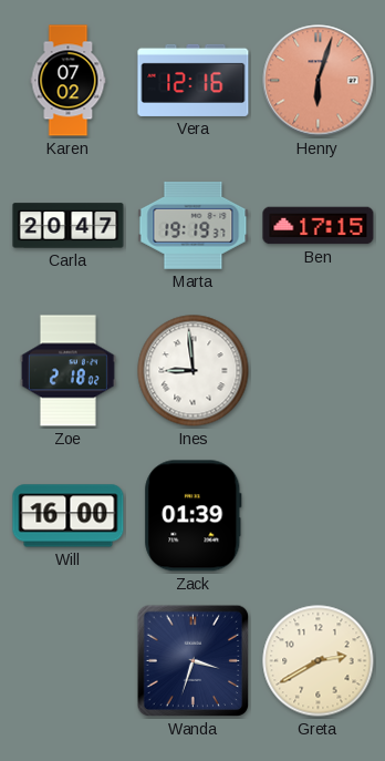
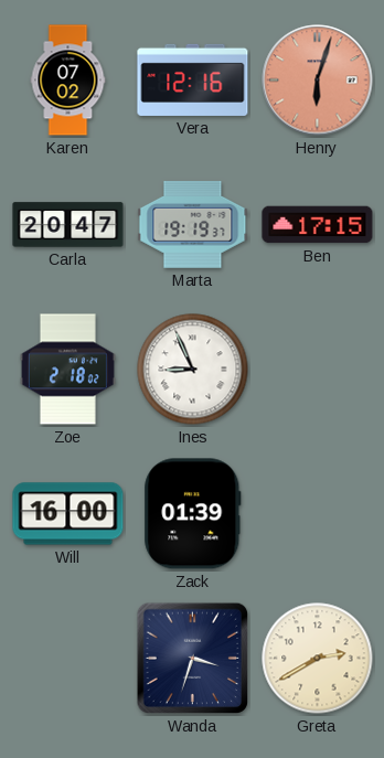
Ines: 8:59 -> 8:56
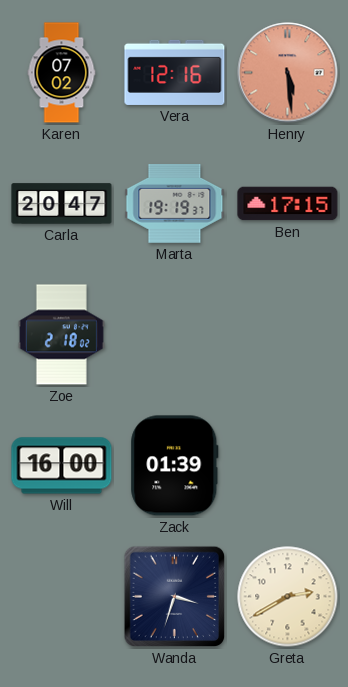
Henry: 6:03 -> 5:29
Ines: 8:56 -> none
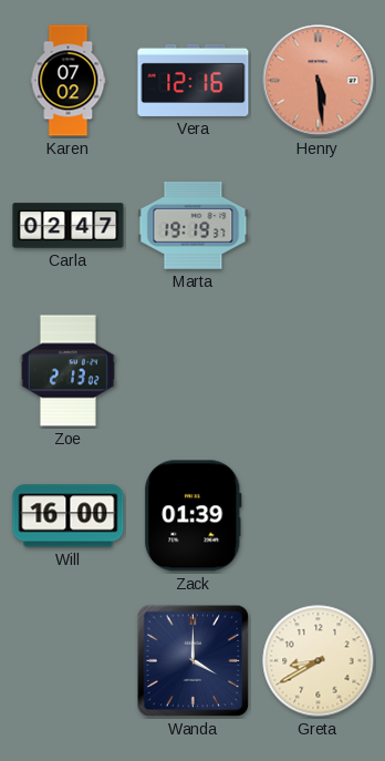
Carla: 20:47 -> 02:47
Ben: 17:15 -> none
Zoe: 2:18 -> 2:13
Wanda: 3:33 -> 4:00
Greta: 2:40 -> 8:40
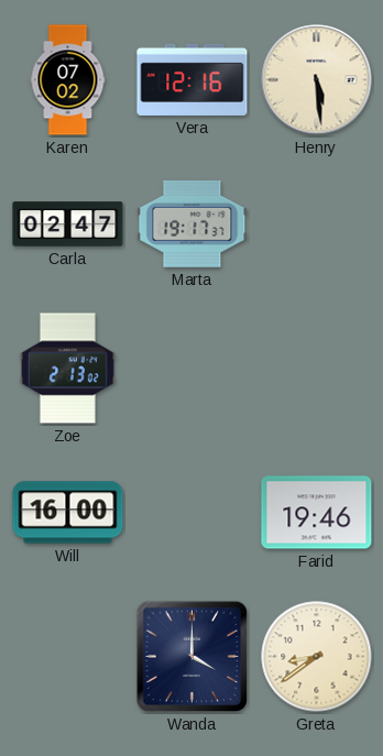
Henry dial: salmon -> cream
Marta: 19:19 -> 19:17
Zack: 01:39 -> none
Farid: none -> 19:46
Greta: 8:40 -> 8:39
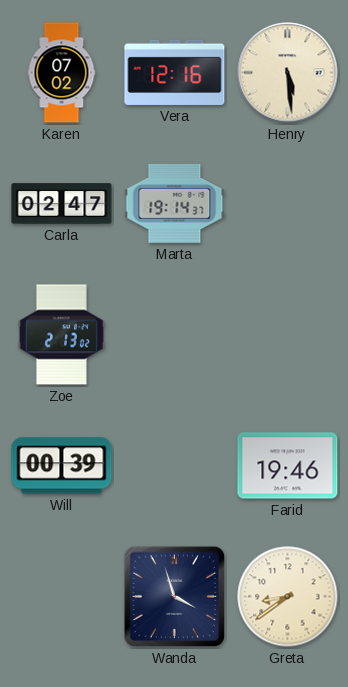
Marta: 19:17 -> 19:14
Will: 16:00 -> 00:39
Wanda: 4:00 -> 3:57
